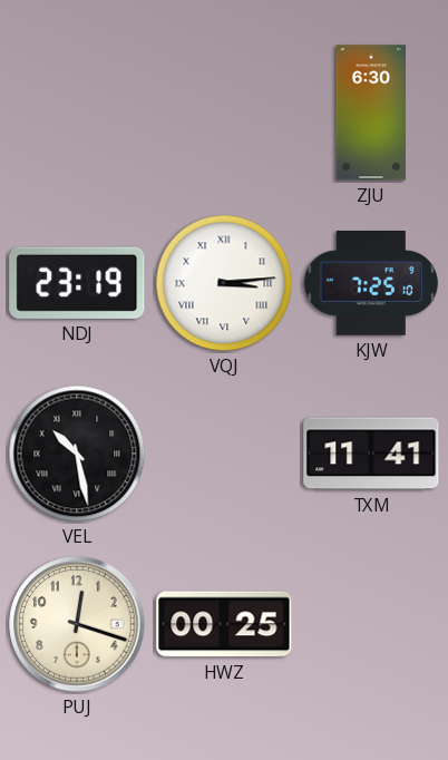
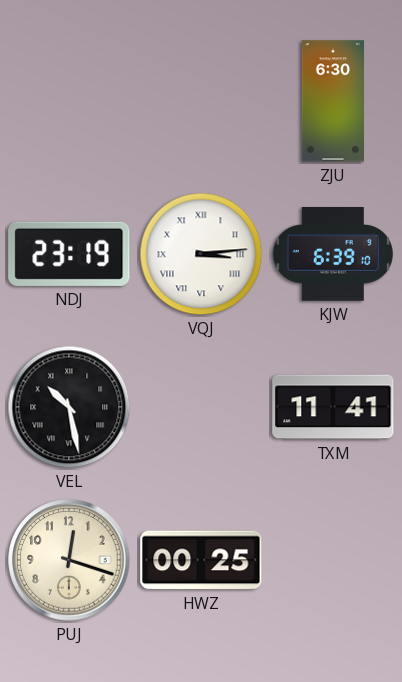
KJW: 7:25 -> 6:39
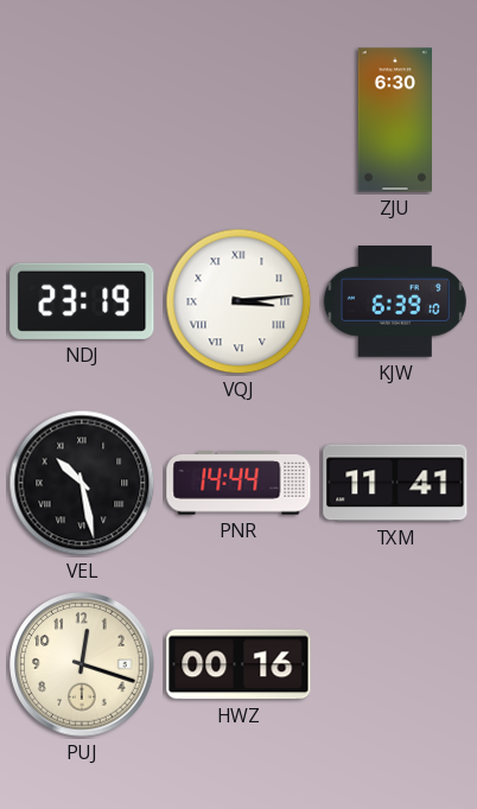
PNR: none -> 14:44
HWZ: 00:25 -> 00:16
